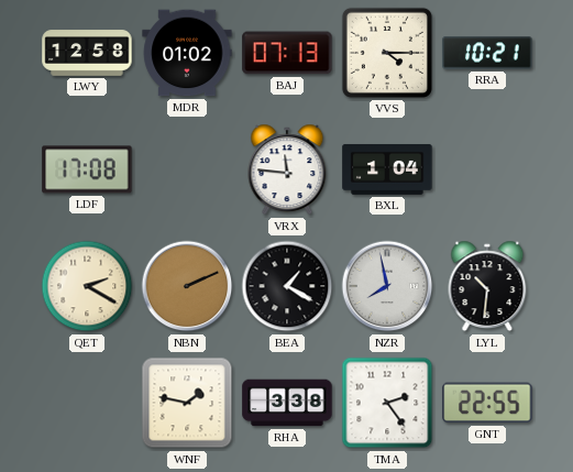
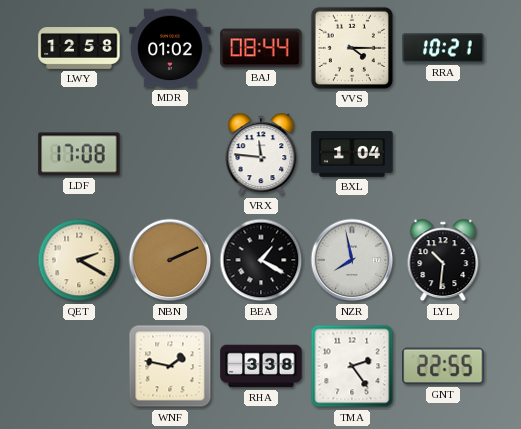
BAJ: 07:13 -> 08:44
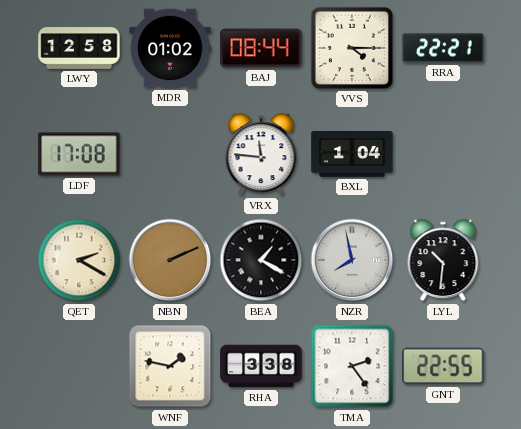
RRA: 10:21 -> 22:21
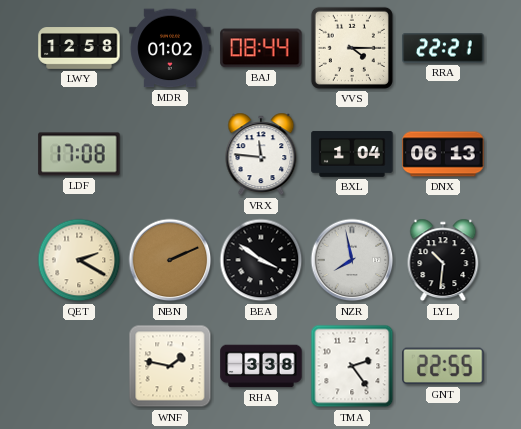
DNX: none -> 06:13
BEA: 1:20 -> 3:51
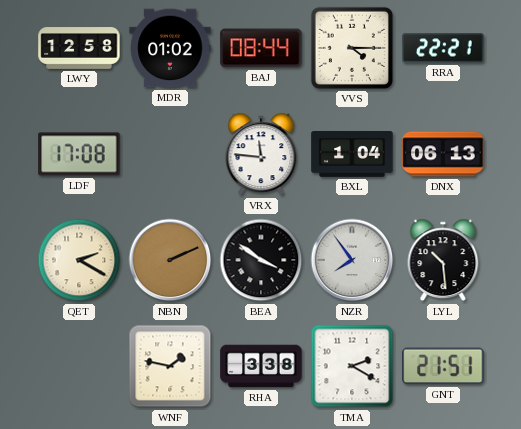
NZR: 7:58 -> 7:54
LYL: 10:31 -> 10:29
TMA: 2:24 -> 2:20
GNT: 22:55 -> 21:51
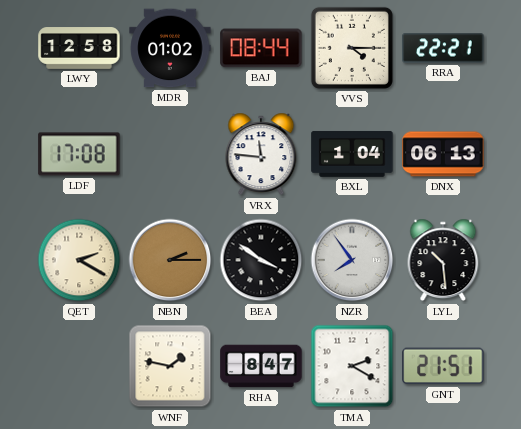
NBN: 2:11 -> 2:15
RHA: 3:38 -> 8:47
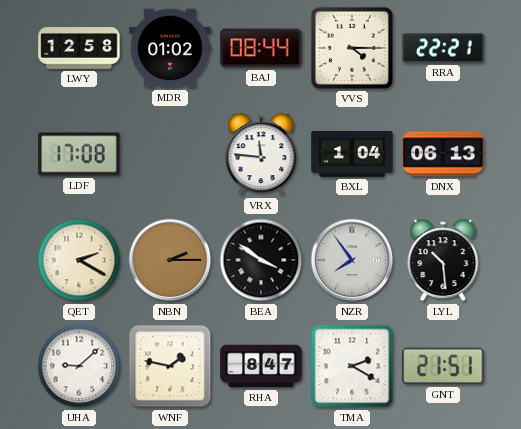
UHA: none -> 9:08
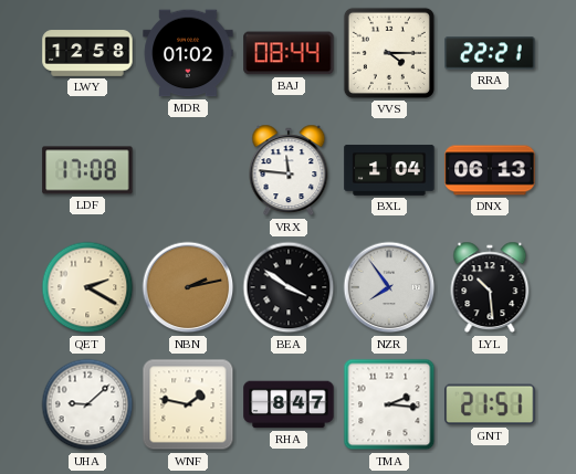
NBN: 2:15 -> 2:13
TMA: 2:20 -> 2:16
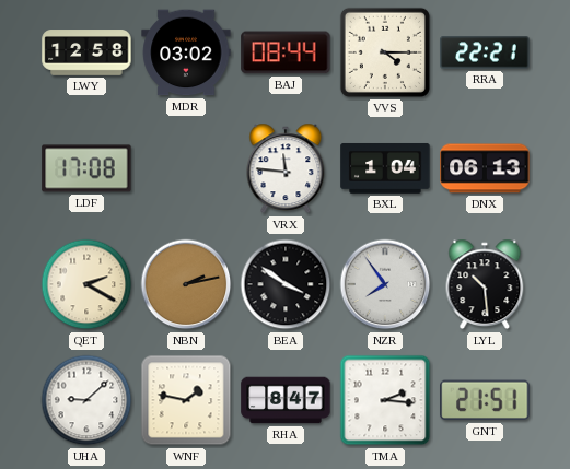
MDR: 01:02 -> 03:02
